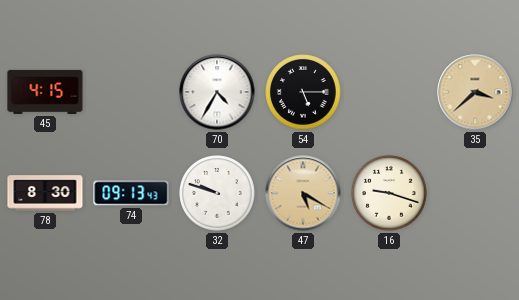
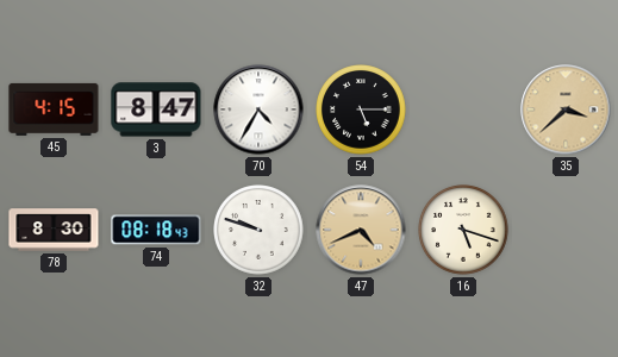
3: none -> 8:47
74: 09:13 -> 08:18
47: 5:20 -> 4:41
16: 9:18 -> 5:18
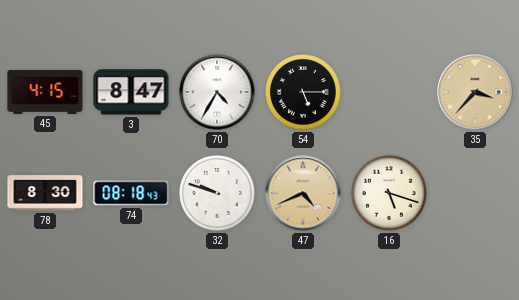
35: 3:38 -> 3:37
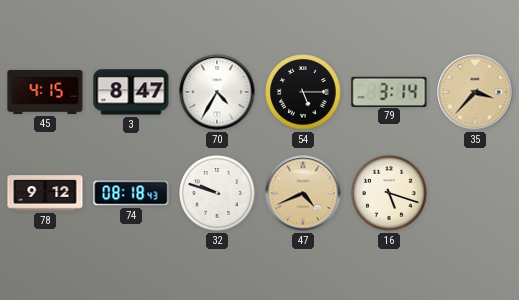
79: none -> 3:14
78: 8:30 -> 9:12
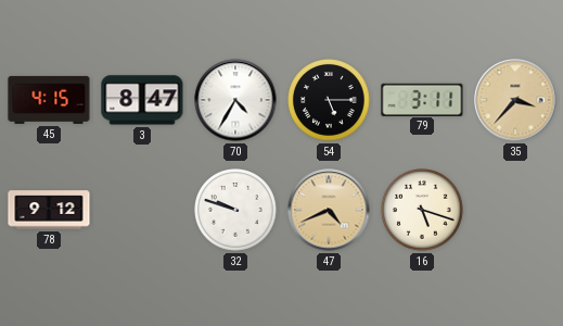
79: 3:14 -> 3:11
74: 08:18 -> none
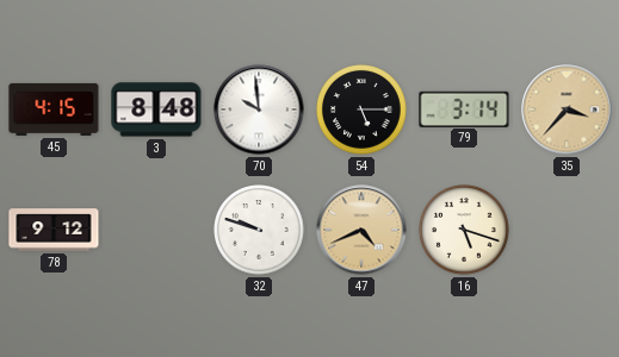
3: 8:47 -> 8:48
70: 4:35 -> 9:59
79: 3:11 -> 3:14
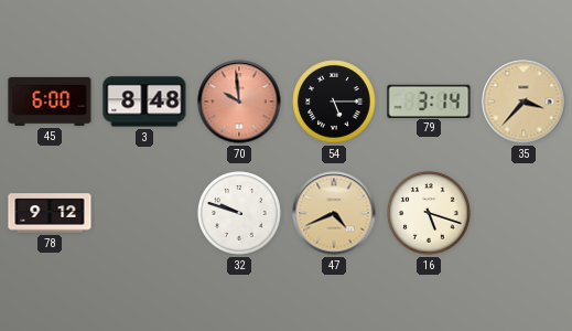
45: 4:15 -> 6:00
70 dial: white -> salmon
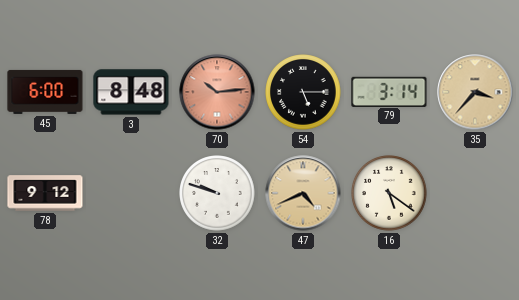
70: 9:59 -> 10:14
16: 5:18 -> 5:21
